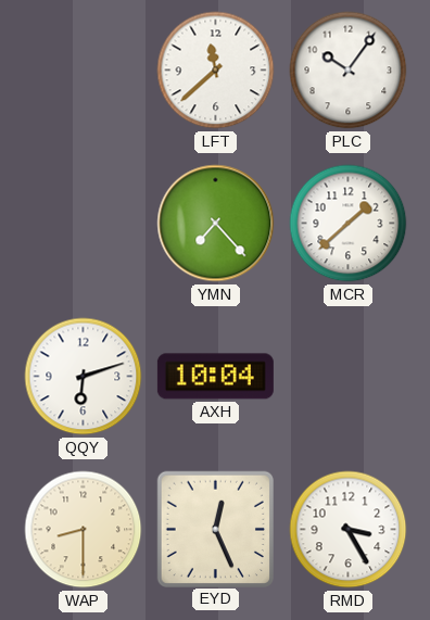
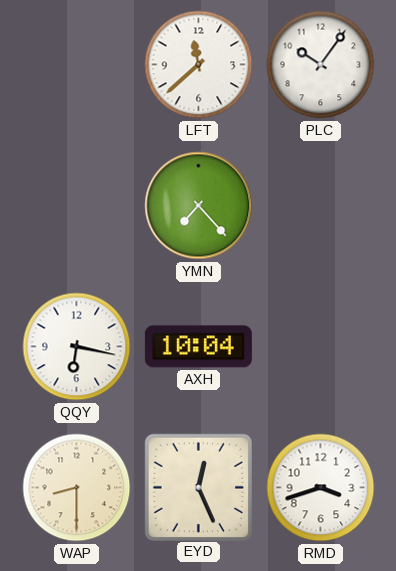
MCR: 1:38 -> none
QQY: 6:12 -> 6:17
RMD: 3:25 -> 3:42
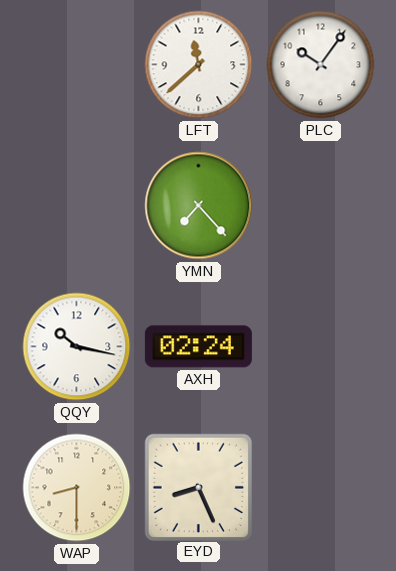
QQY: 6:17 -> 10:17
AXH: 10:04 -> 02:24
EYD: 12:26 -> 8:26
RMD: 3:42 -> none
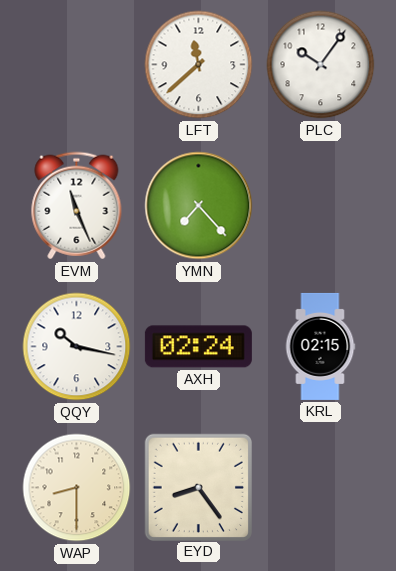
EVM: none -> 11:26
KRL: none -> 02:15
EYD: 8:26 -> 8:24
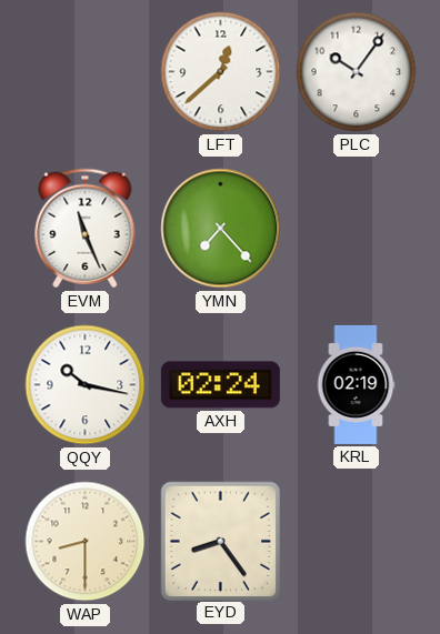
LFT: 11:38 -> 12:38
KRL: 02:15 -> 02:19
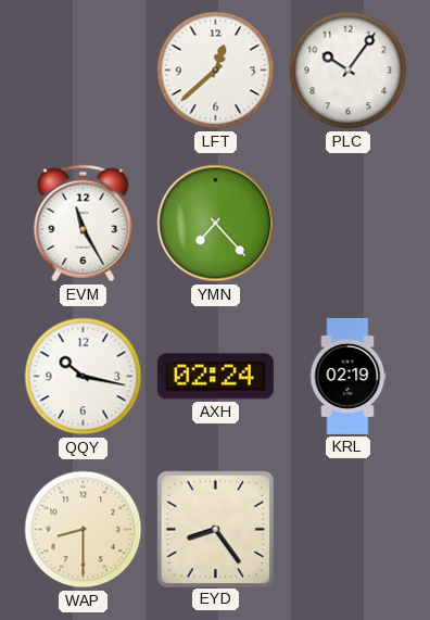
EVM: 11:26 -> 11:25
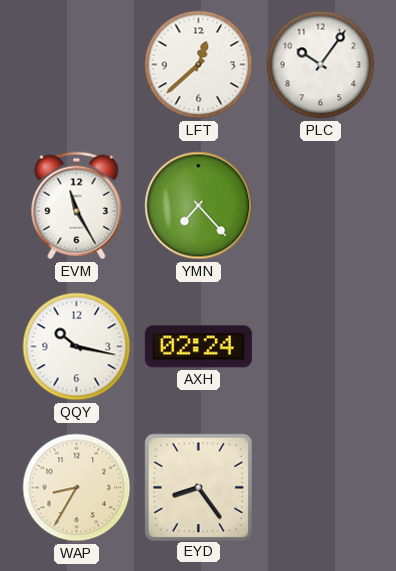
KRL: 02:19 -> none
WAP: 8:30 -> 8:35
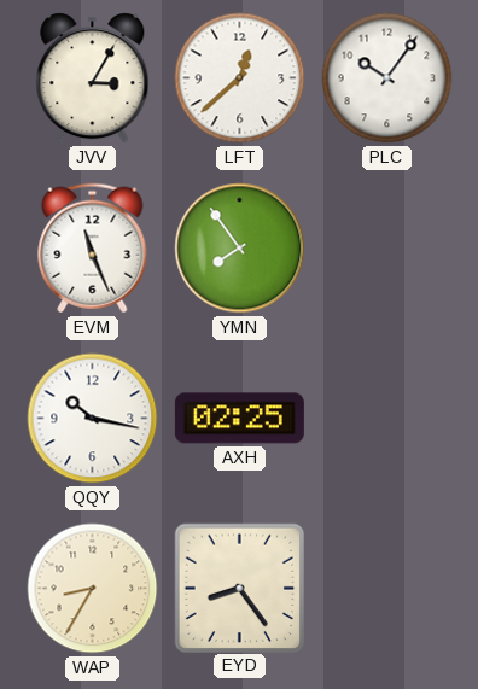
JVV: none -> 3:05
EVM: 11:25 -> 11:26
YMN: 7:23 -> 7:54
AXH: 02:24 -> 02:25
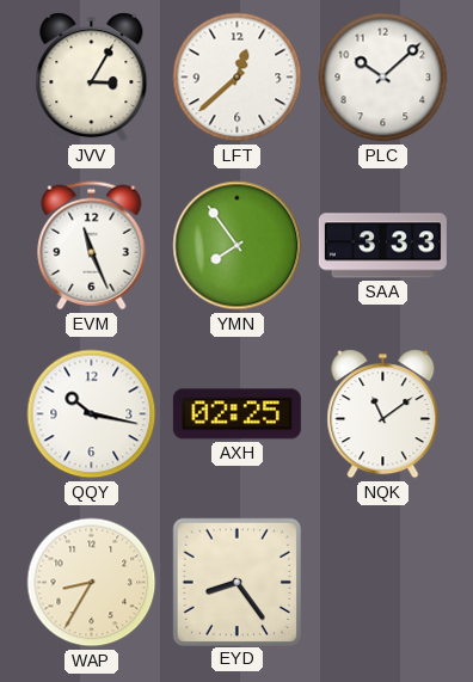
PLC: 10:06 -> 10:08
SAA: none -> 3:33
NQK: none -> 11:09
